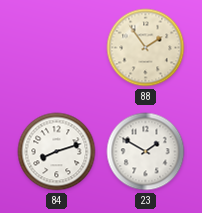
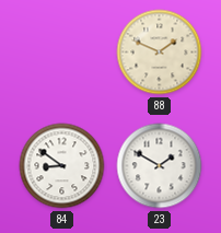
88: 1:54 -> 1:49
84: 8:12 -> 8:51
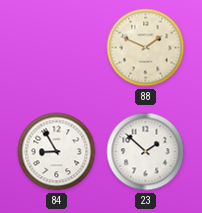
84: 8:51 -> 8:55
23: 1:50 -> 1:52
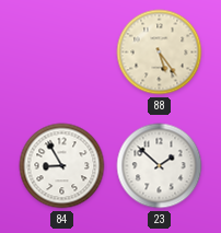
88: 1:49 -> 5:24
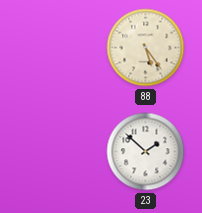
84: 8:55 -> none
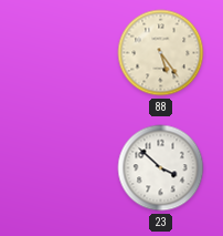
23: 1:52 -> 3:52
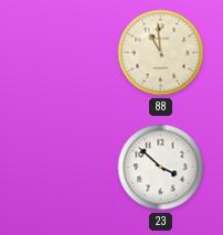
88: 5:24 -> 10:59
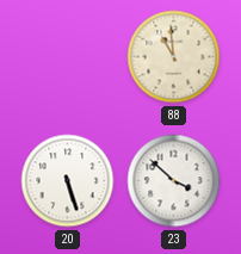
20: none -> 5:27
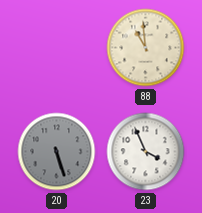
20 dial: white -> grey
23: 3:52 -> 3:56
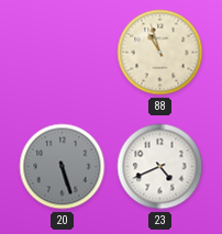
88: 10:59 -> 10:57
23: 3:56 -> 4:41
